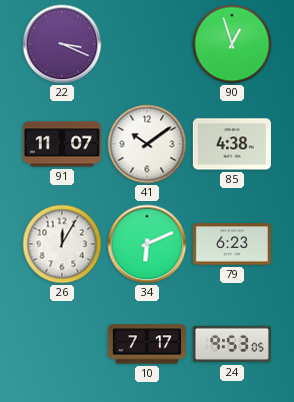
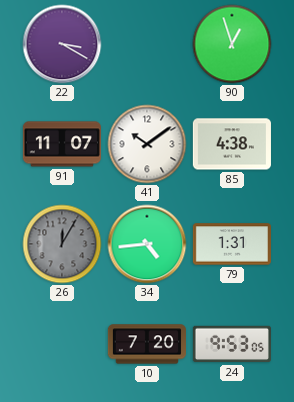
22: 3:19 -> 3:20
26 dial: white -> grey
34: 6:11 -> 4:44
79: 6:23 -> 1:31
10: 7:17 -> 7:20
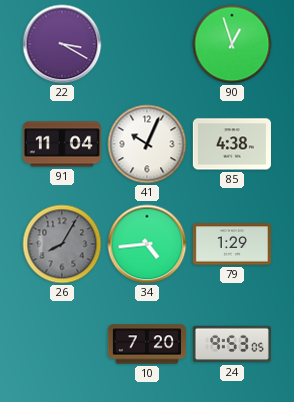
91: 11:07 -> 11:04
41: 10:09 -> 10:04
26: 12:05 -> 8:05
79: 1:31 -> 1:29
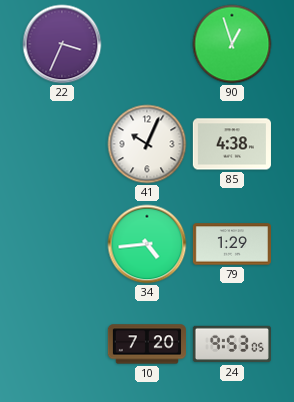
22: 3:20 -> 3:34
91: 11:04 -> none
26: 8:05 -> none
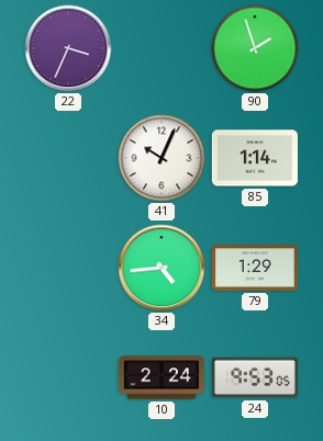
90: 12:57 -> 1:57
85: 4:38 -> 1:14
10: 7:20 -> 2:24
